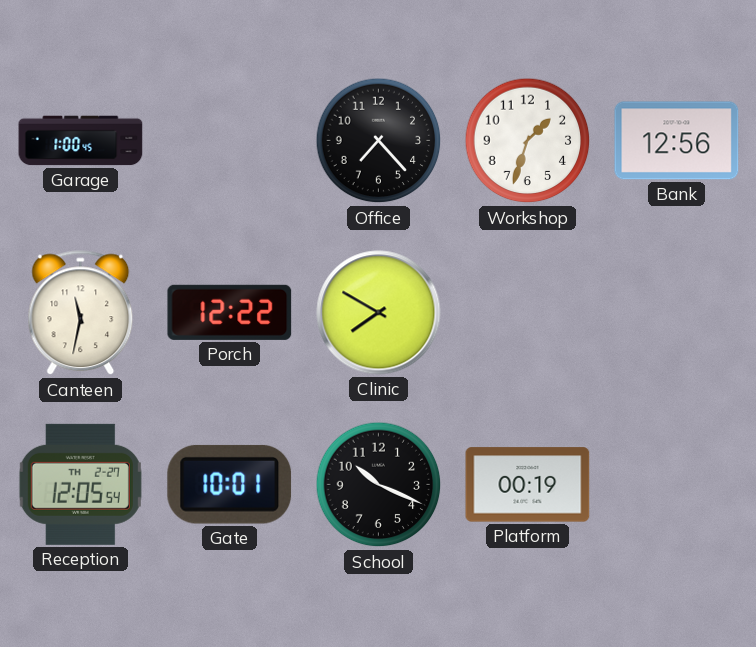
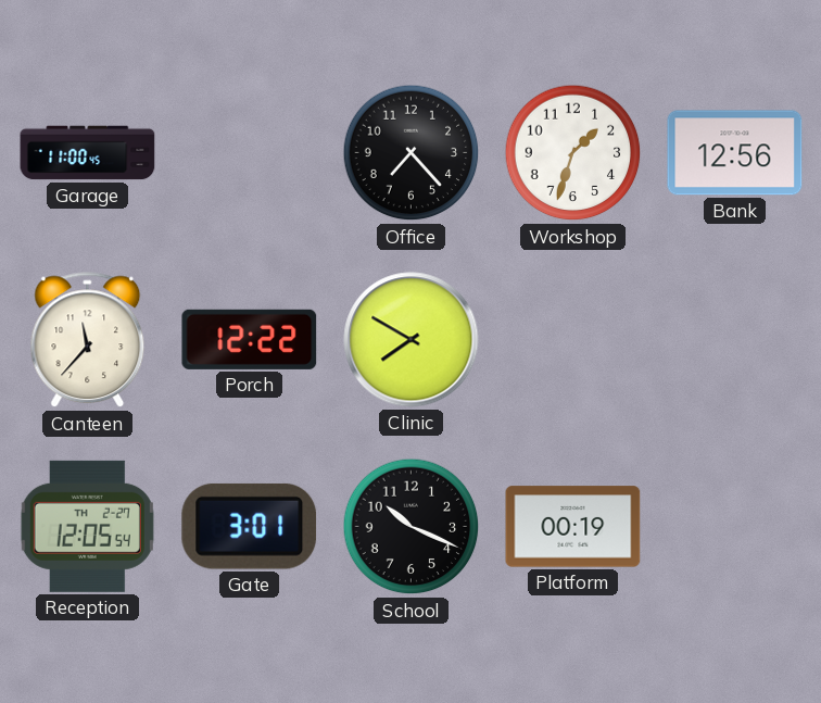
Garage: 1:00 -> 11:00
Canteen: 11:32 -> 11:37
Gate: 10:01 -> 3:01
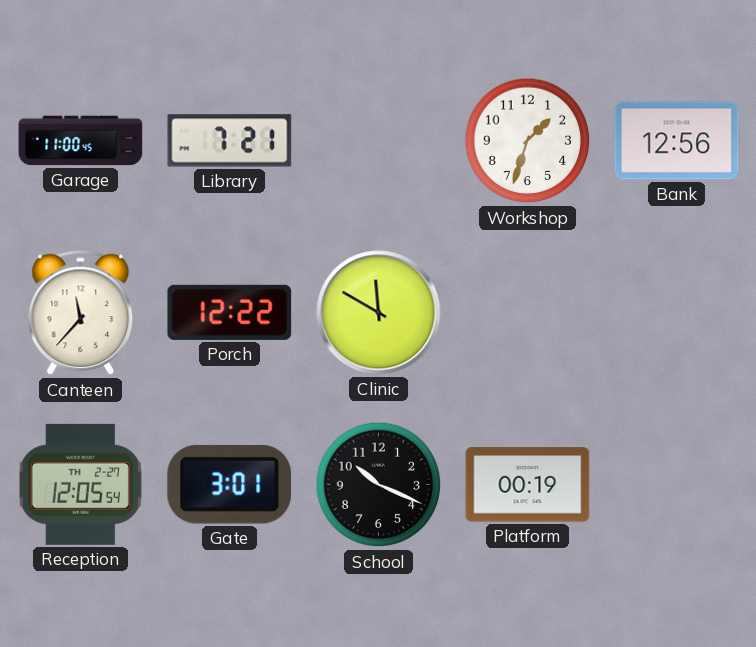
Library: none -> 7:21
Office: 7:23 -> none
Clinic: 7:50 -> 11:50
